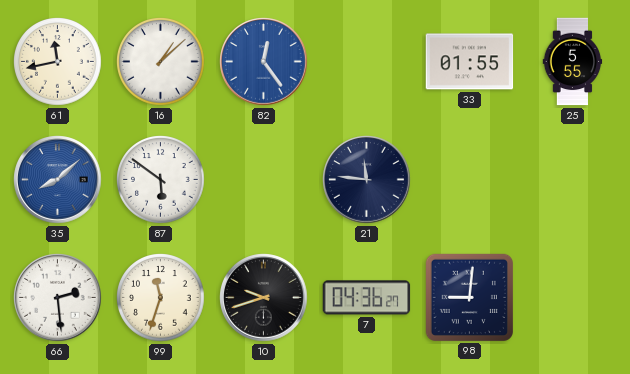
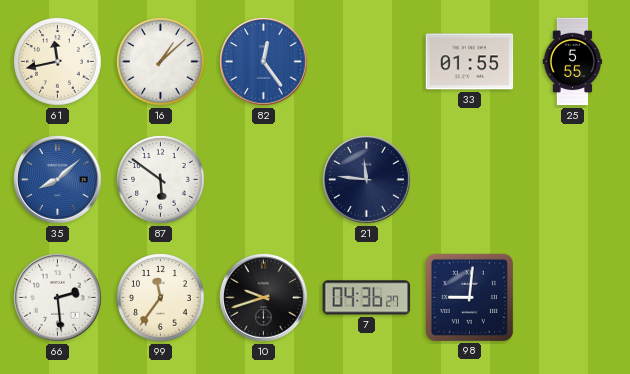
99: 11:33 -> 11:36
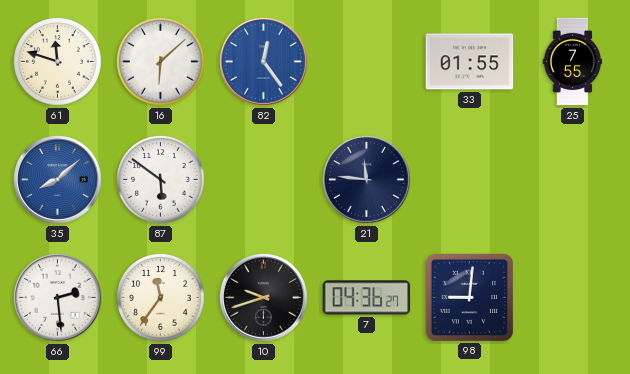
61: 11:43 -> 11:48
16: 1:08 -> 6:08
25: 5:55 -> 7:55
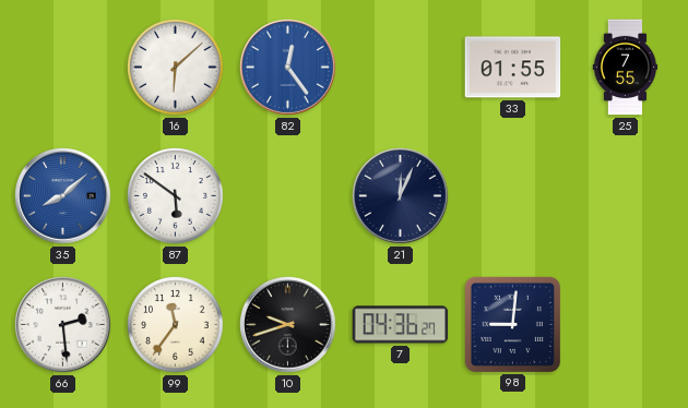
61: 11:48 -> none
21: 11:46 -> 12:04
